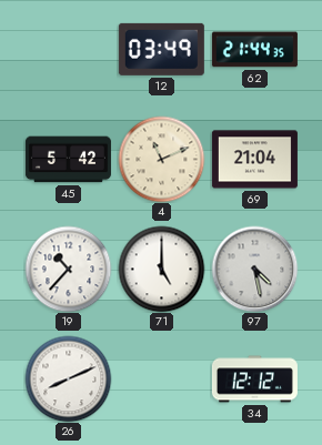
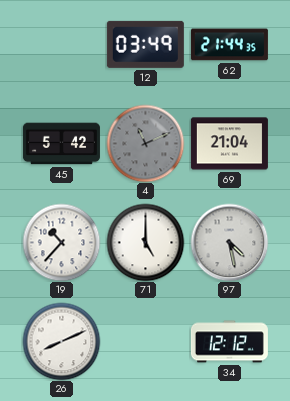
4 dial: cream -> grey
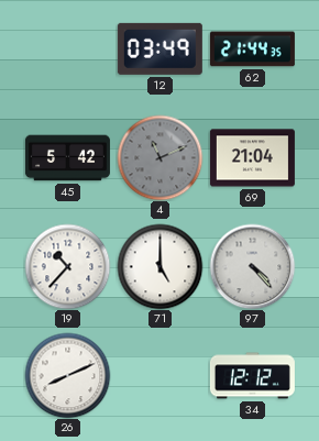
97: 4:28 -> 4:23
